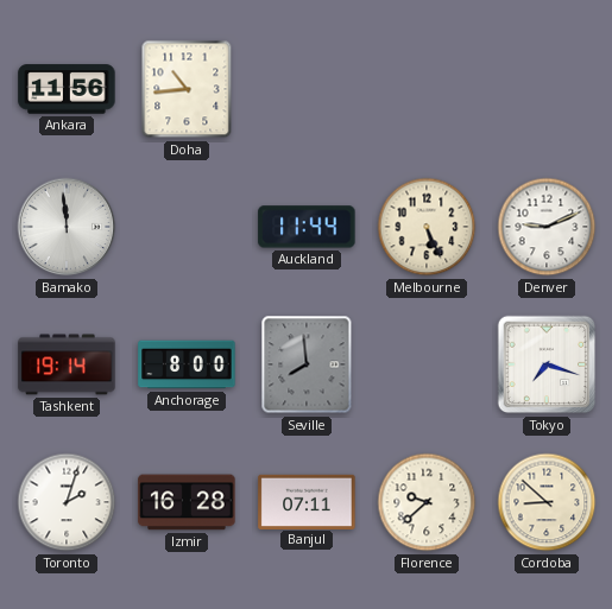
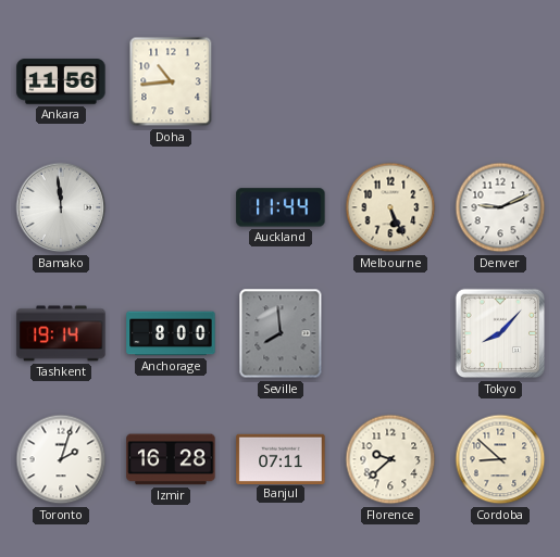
Tokyo: 7:18 -> 8:07
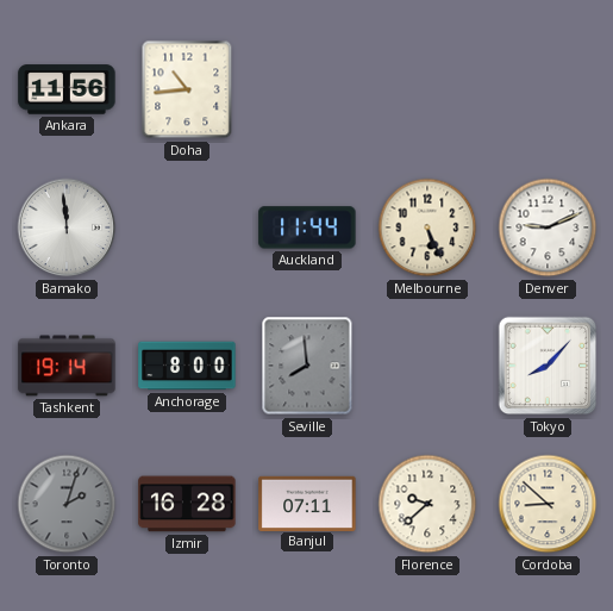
Toronto dial: white -> grey
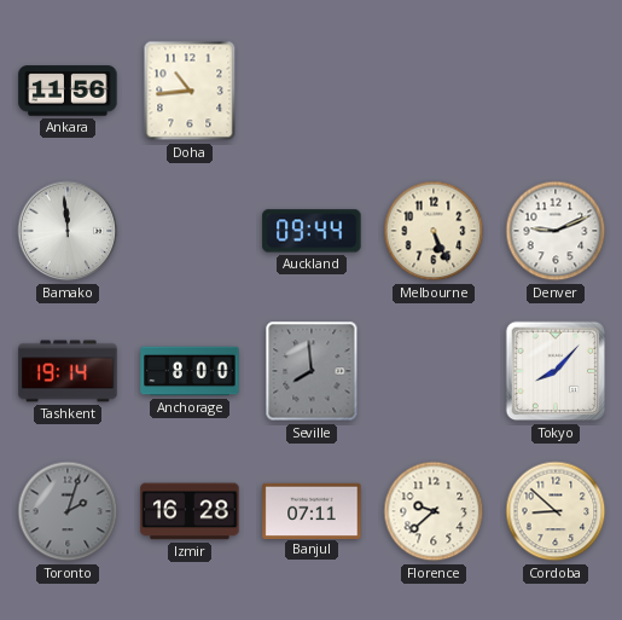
Auckland: 11:44 -> 09:44
